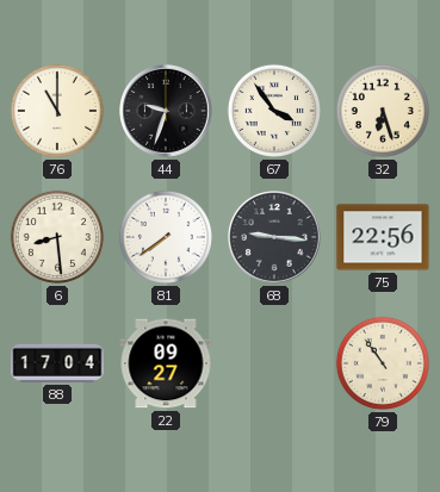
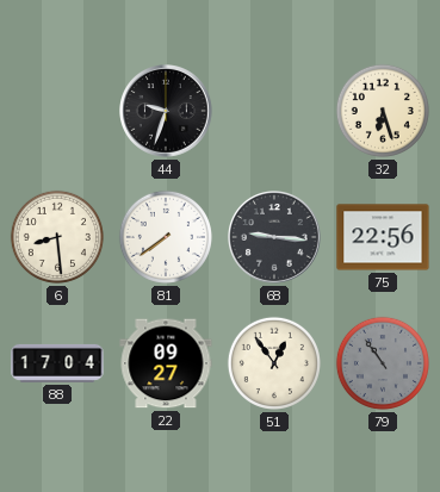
76: 11:00 -> none
67: 3:54 -> none
51: none -> 12:54
79 dial: cream -> grey
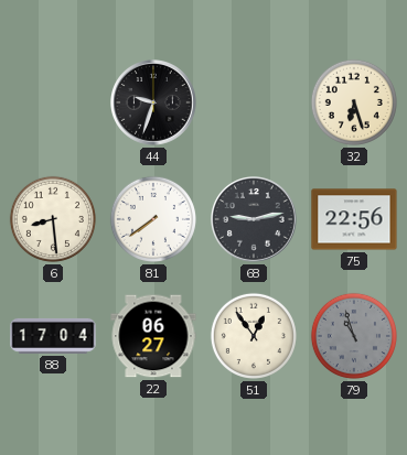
68: 9:16 -> 9:13
22: 09:27 -> 06:27
79: 10:54 -> 10:57
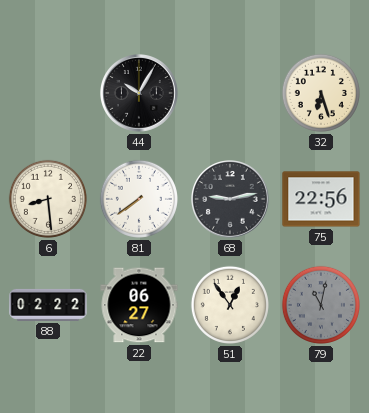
44: 9:33 -> 10:05
88: 17:04 -> 02:22
79: 10:57 -> 11:02
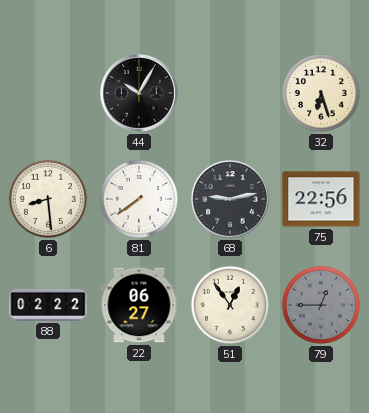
79: 11:02 -> 12:45
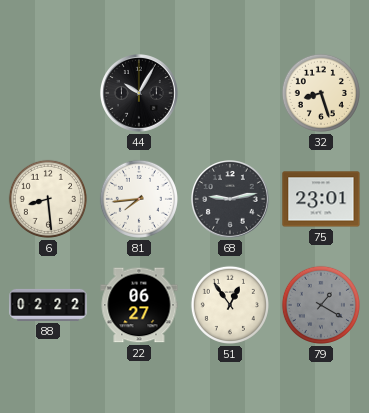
32: 6:27 -> 8:27
81: 7:39 -> 7:44
75: 22:56 -> 23:01
79: 12:45 -> 1:20
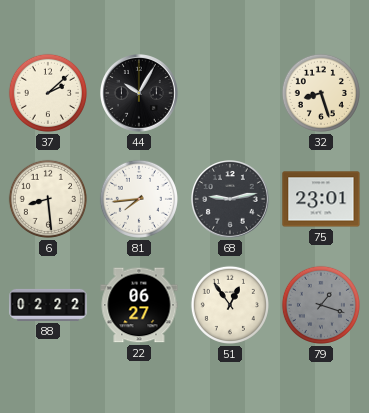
37: none -> 2:08
79: 1:20 -> 1:18
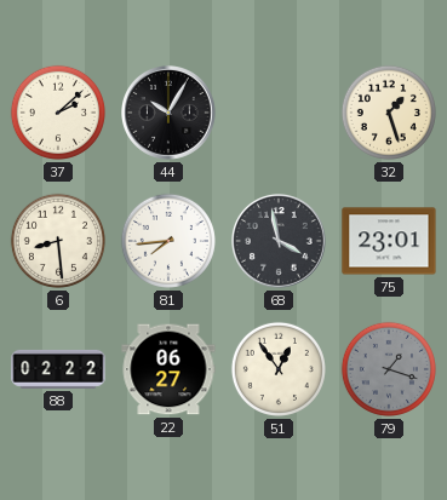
32: 8:27 -> 1:27
68: 9:13 -> 3:58
